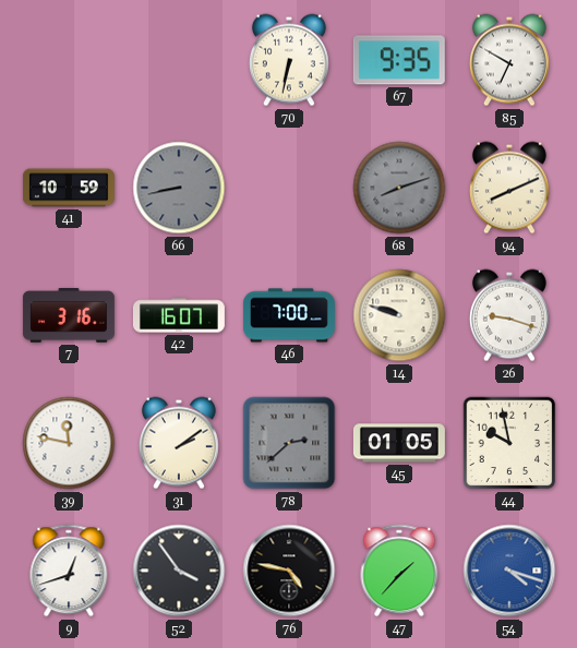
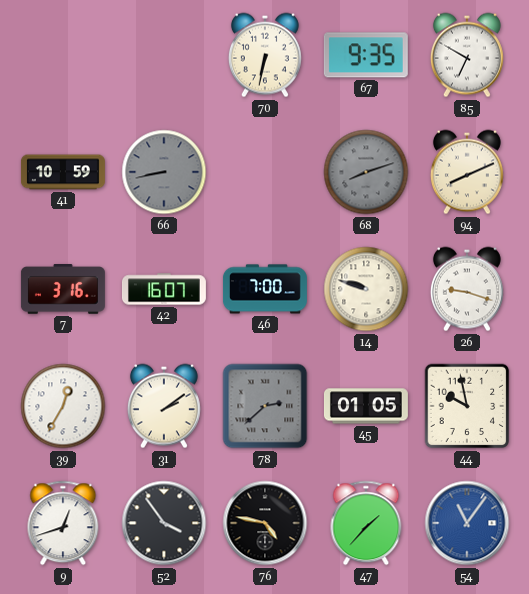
39: 11:47 -> 12:35
54: 4:18 -> 11:06
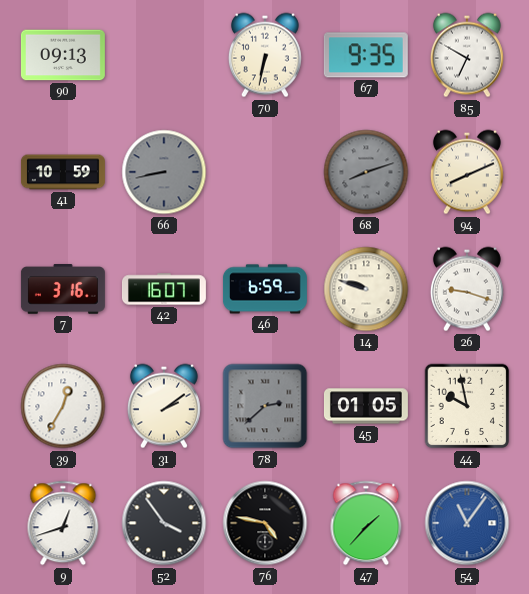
90: none -> 09:13
46: 7:00 -> 6:59
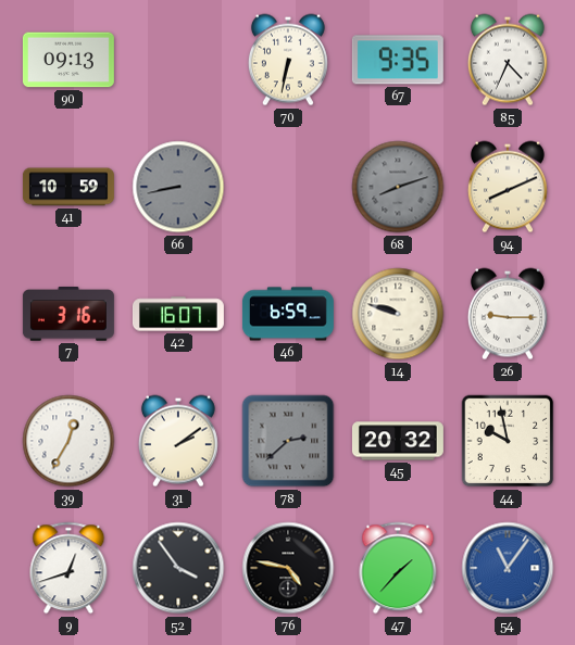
85: 6:50 -> 4:34
26: 9:18 -> 9:15
45: 01:05 -> 20:32
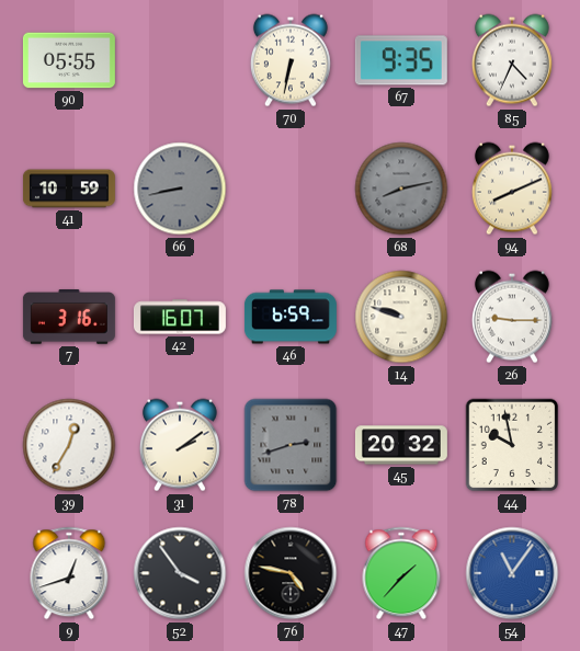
90: 09:13 -> 05:55
68: 8:12 -> 8:13
78: 2:38 -> 2:42
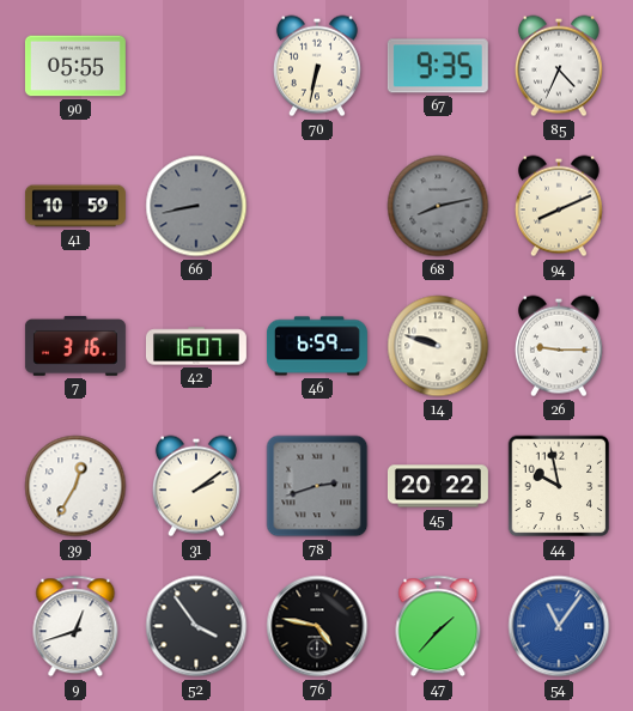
45: 20:32 -> 20:22
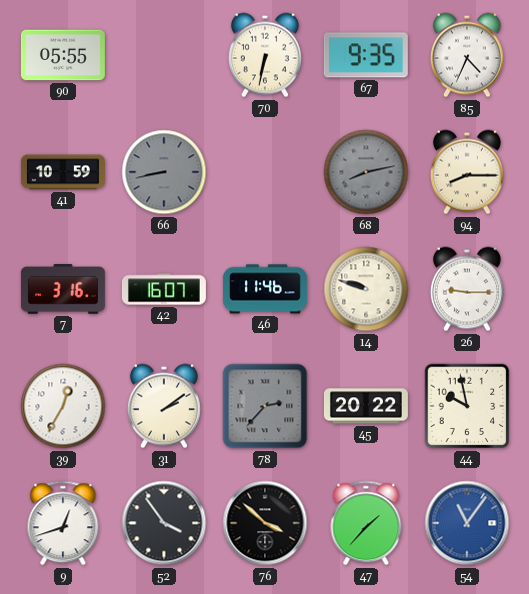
94: 8:11 -> 8:15
46: 6:59 -> 11:46
78: 2:42 -> 2:37
76: 4:47 -> 3:52
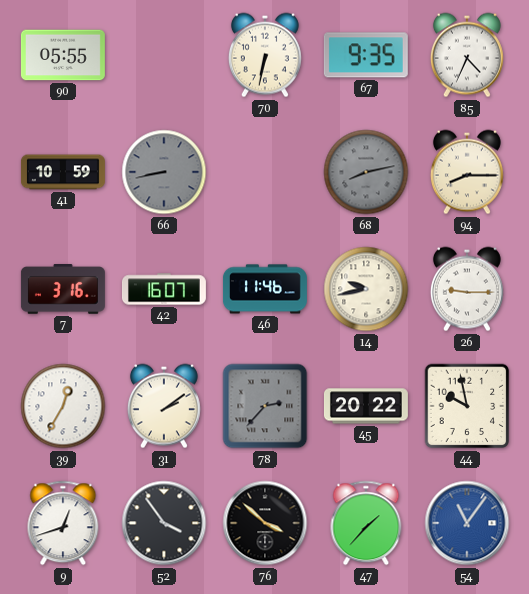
14: 9:48 -> 9:43
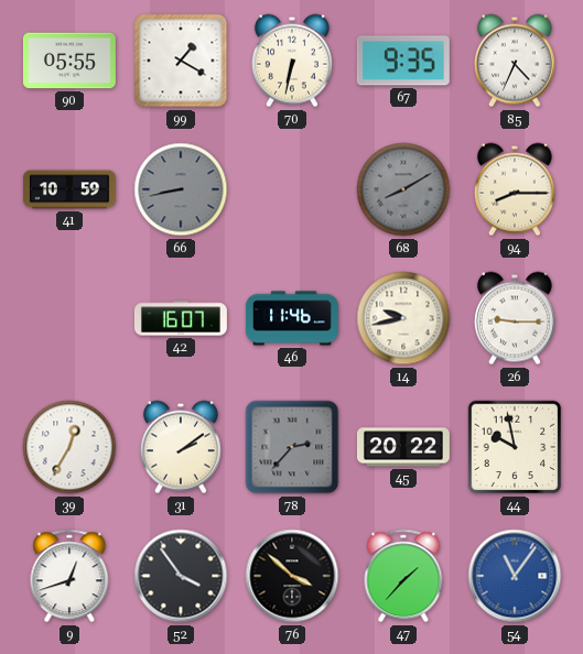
99: none -> 1:20
68: 8:13 -> 8:10
7: 3:16 -> none
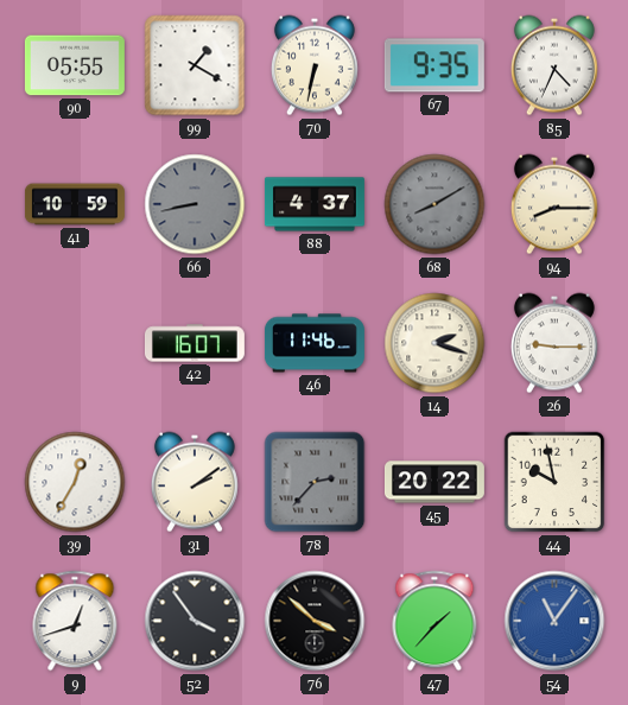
88: none -> 4:37
14: 9:43 -> 2:18
